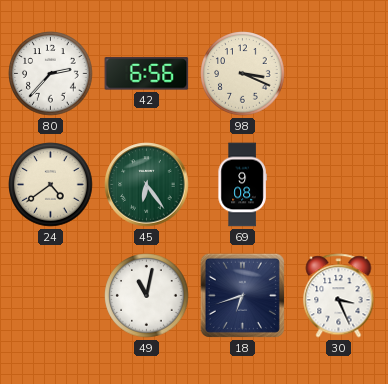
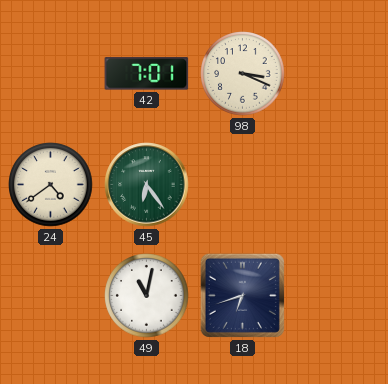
80: 2:37 -> none
42: 6:56 -> 7:01
69: 9:08 -> none
30: 3:26 -> none
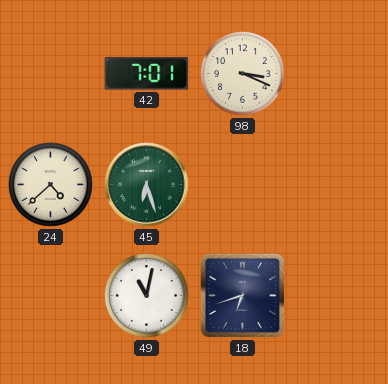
24: 4:39 -> 4:38
45: 6:24 -> 6:27
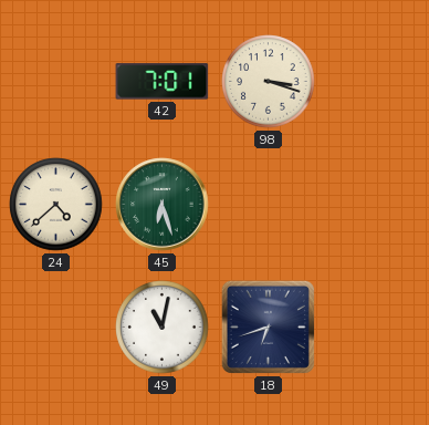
98: 3:19 -> 3:18
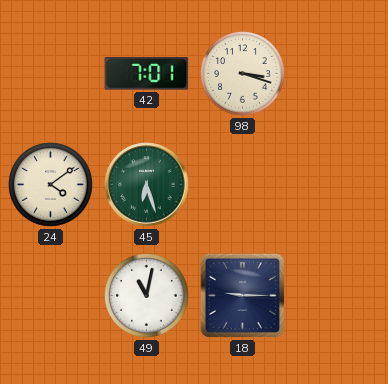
24: 4:38 -> 4:09
18: 6:42 -> 9:15
